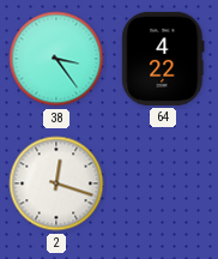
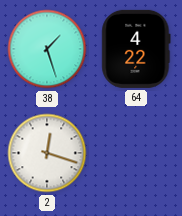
38: 3:24 -> 1:27
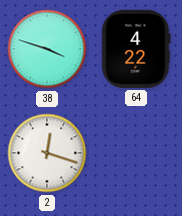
38: 1:27 -> 3:48
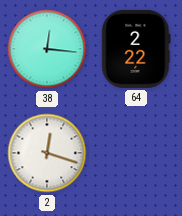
38: 3:48 -> 12:16
64: 4:22 -> 2:22
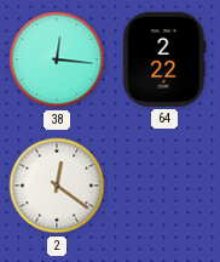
2: 12:18 -> 12:21
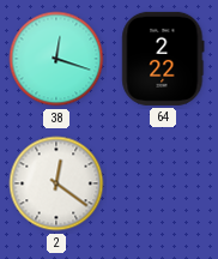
38: 12:16 -> 12:18
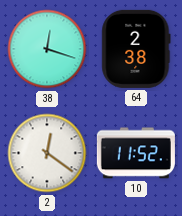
64: 2:22 -> 2:38
10: none -> 11:52
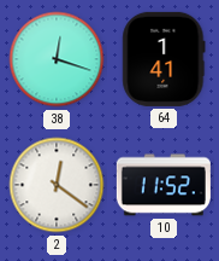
64: 2:38 -> 1:41
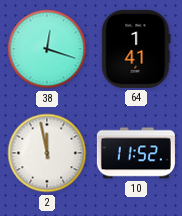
2: 12:21 -> 11:58
